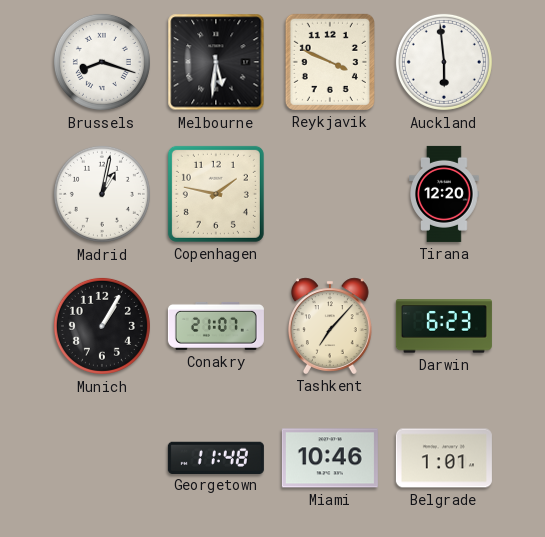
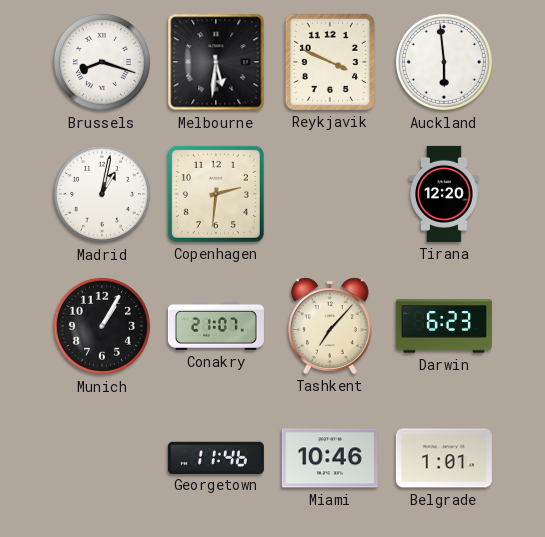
Copenhagen: 1:47 -> 2:31
Georgetown: 11:48 -> 11:46
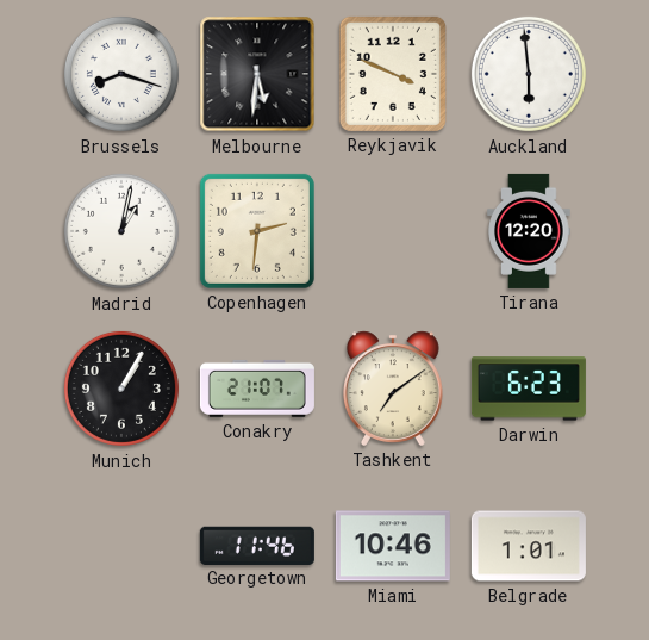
Tashkent: 7:07 -> 7:09
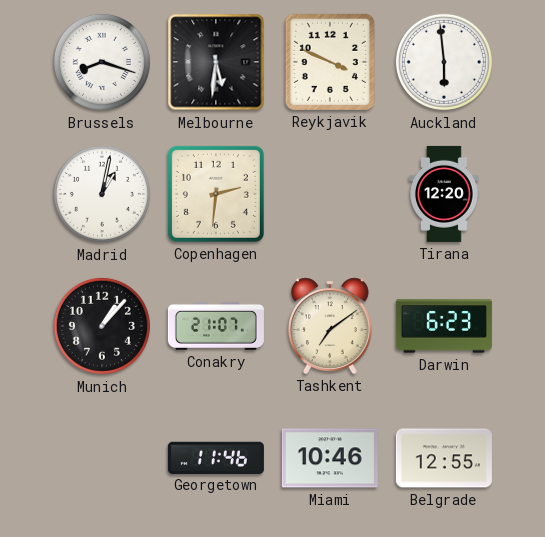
Munich: 1:05 -> 1:07
Belgrade: 1:01 -> 12:55
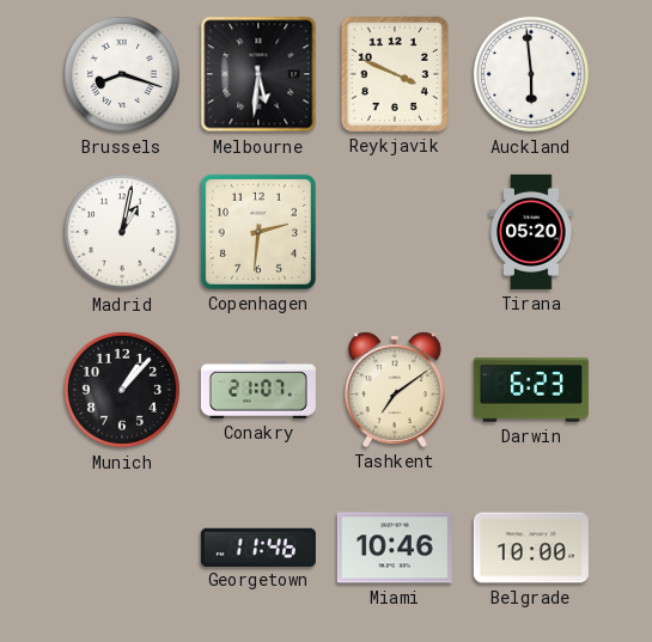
Tirana: 12:20 -> 05:20
Belgrade: 12:55 -> 10:00
